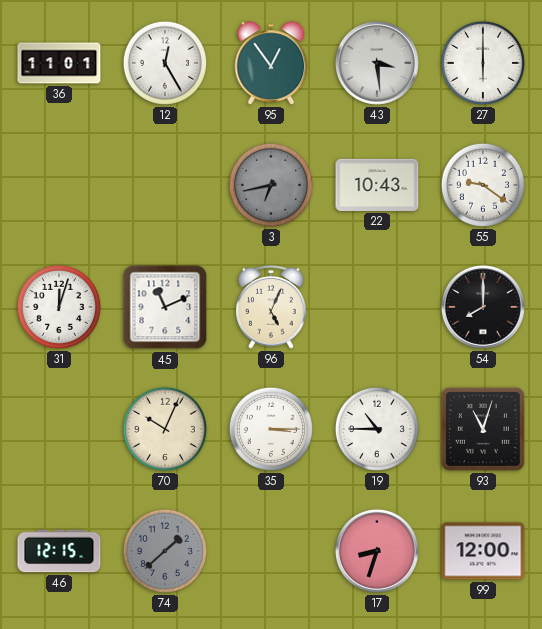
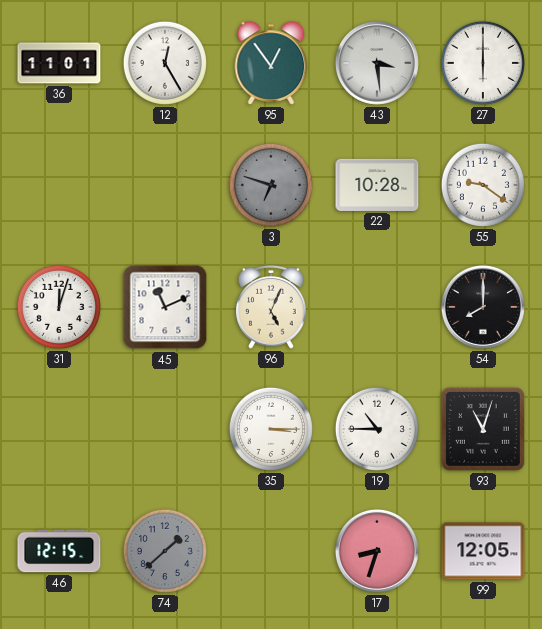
3: 6:43 -> 6:48
22: 10:43 -> 10:28
70: 10:04 -> none
99: 12:00 -> 12:05
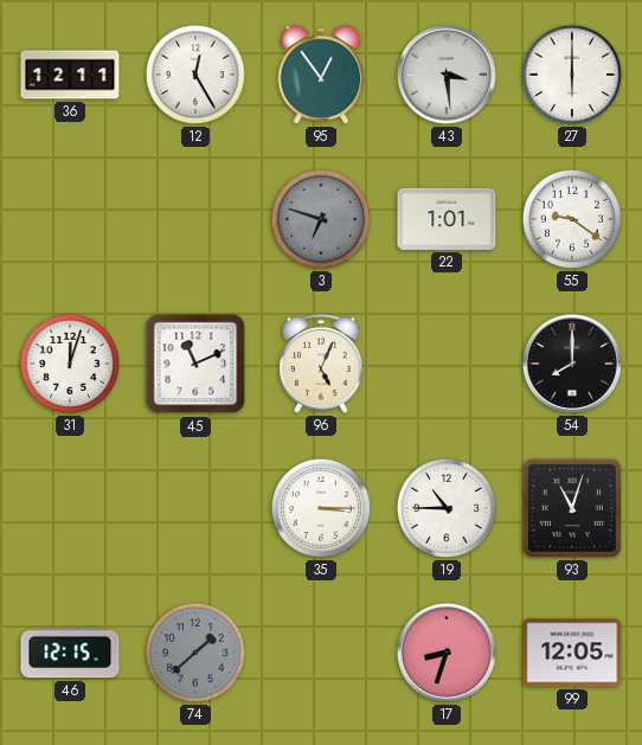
36: 11:01 -> 12:11
22: 10:28 -> 1:01
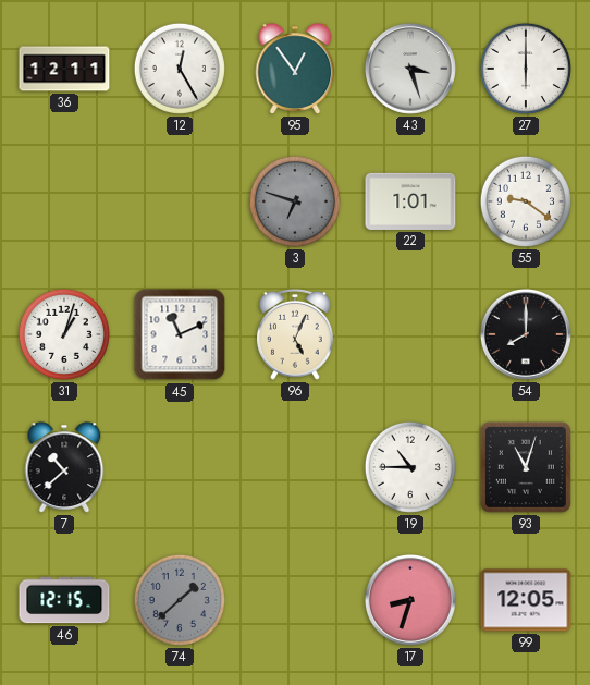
43: 3:29 -> 3:27
31: 12:03 -> 1:03
7: none -> 10:38
35: 3:15 -> none
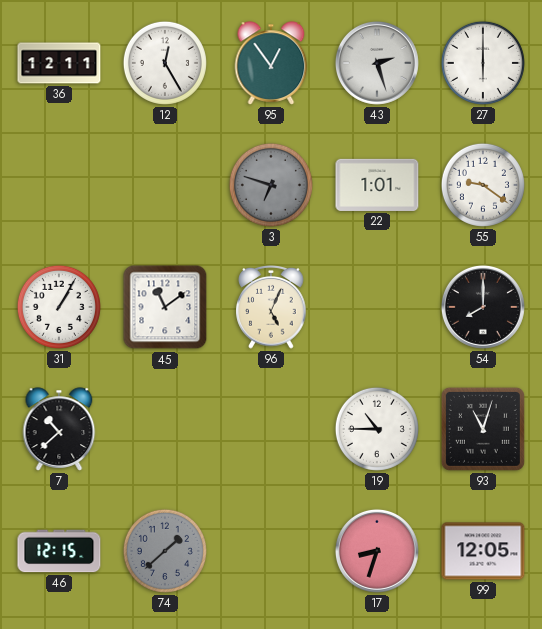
43: 3:27 -> 2:27
31: 1:03 -> 1:05
45: 11:11 -> 11:09
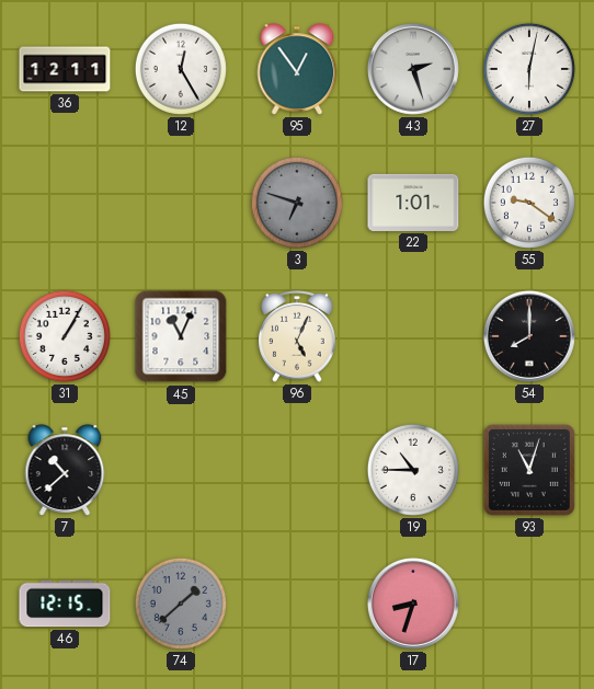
27: 6:00 -> 6:02
45: 11:09 -> 11:04
99: 12:05 -> none
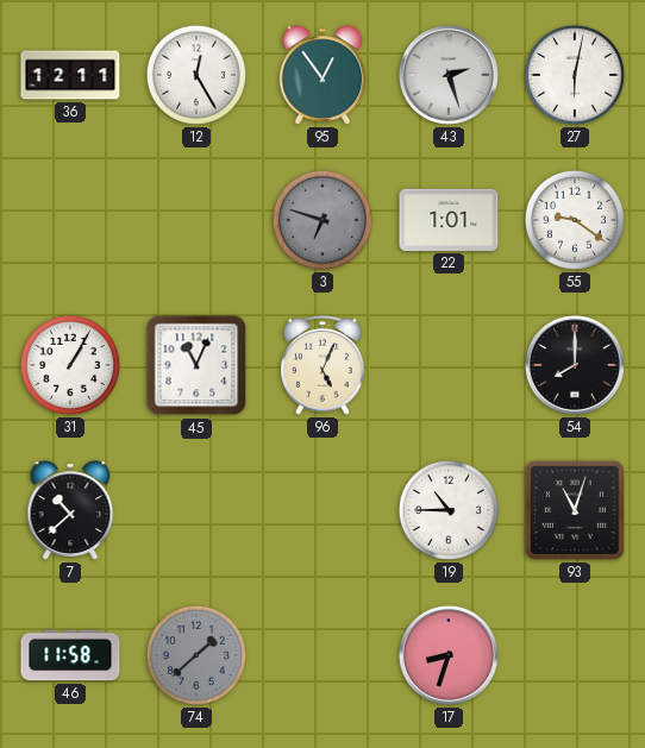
46: 12:15 -> 11:58
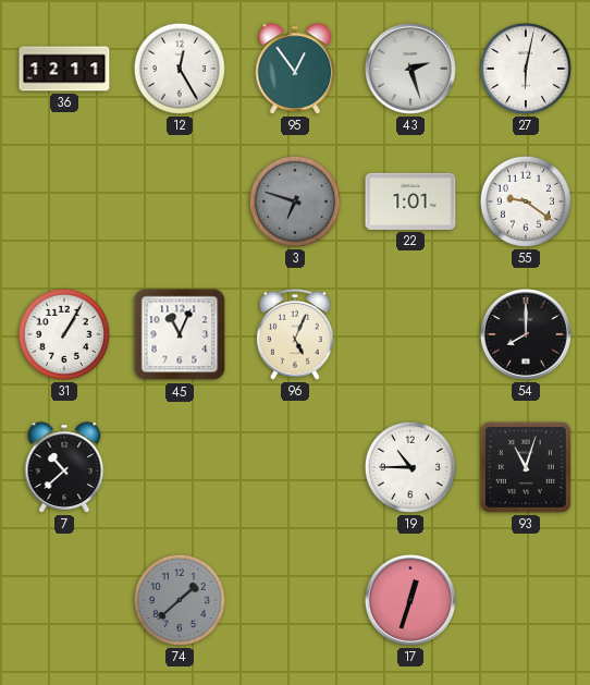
46: 11:58 -> none
17: 8:33 -> 12:33
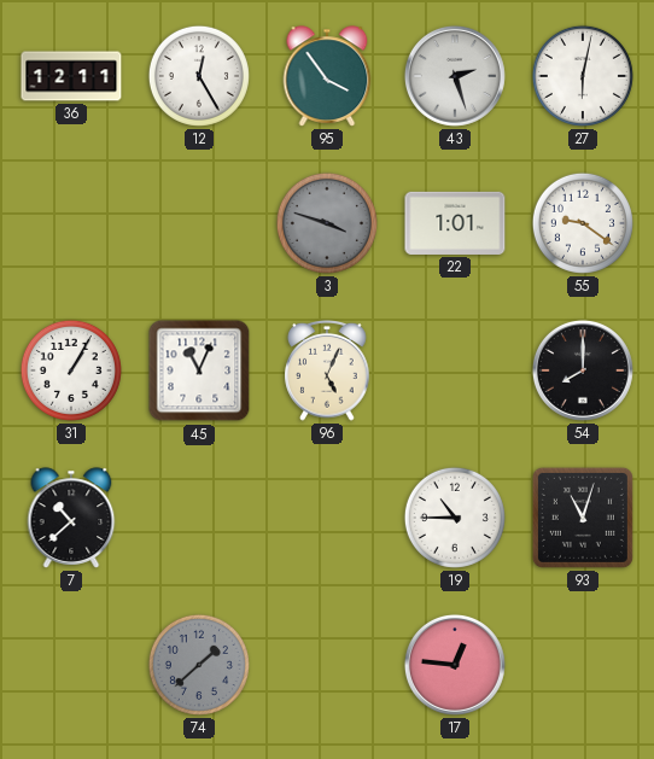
95: 12:54 -> 3:54
3: 6:48 -> 3:48
17: 12:33 -> 12:46
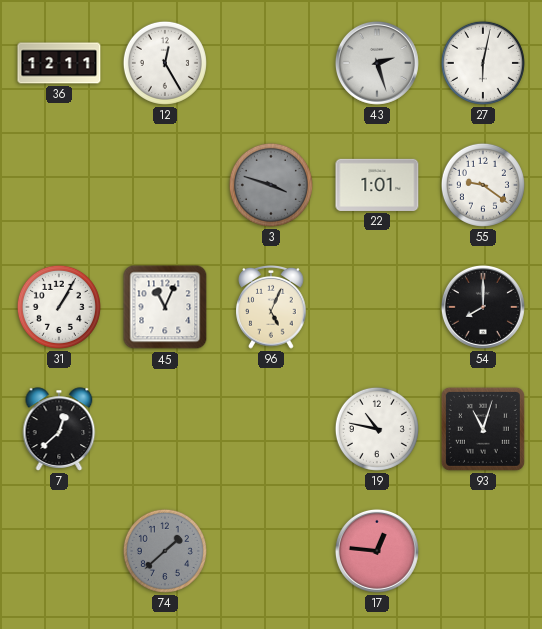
95: 3:54 -> none
7: 10:38 -> 12:38
19: 10:45 -> 10:47
